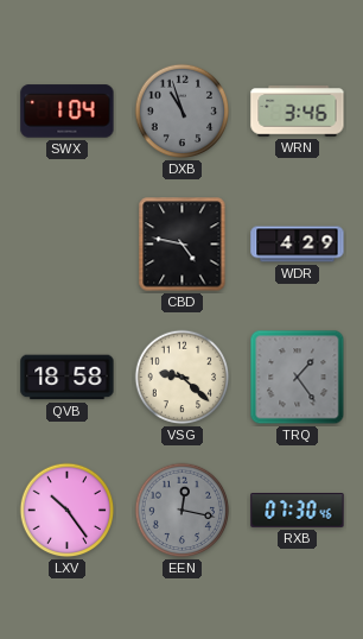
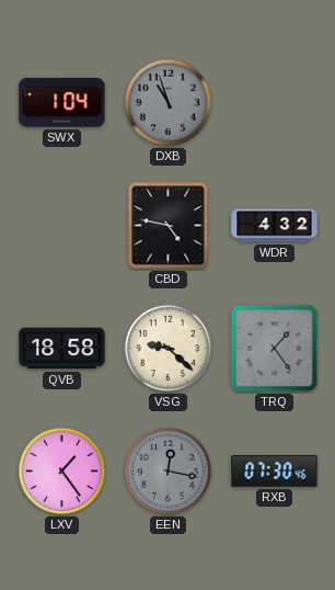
WRN: 3:46 -> none
WDR: 4:29 -> 4:32
LXV: 10:24 -> 1:24
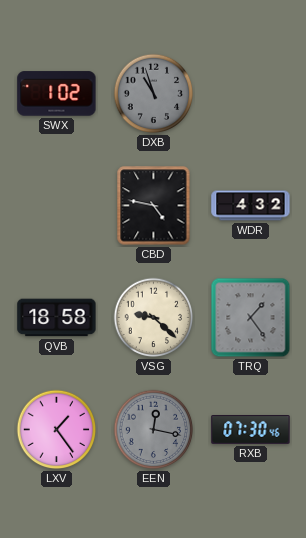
SWX: 1:04 -> 1:02
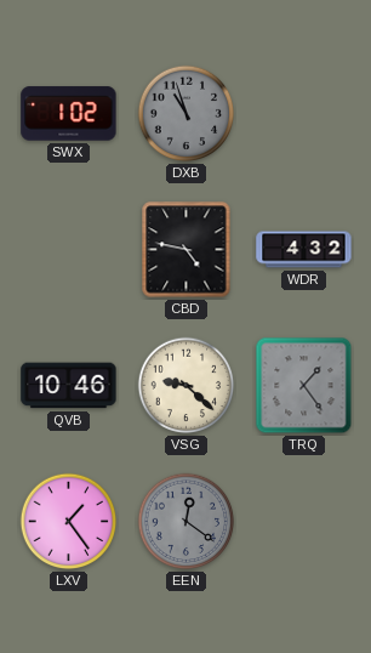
QVB: 18:58 -> 10:46
EEN: 12:17 -> 12:21
RXB: 07:30 -> none
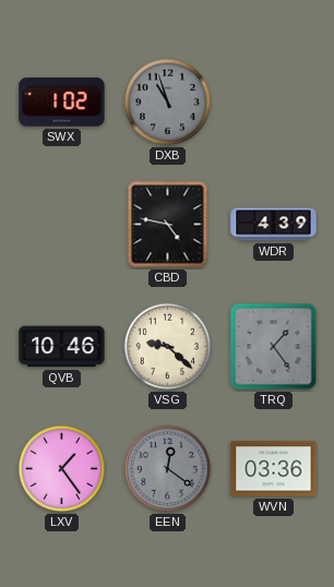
WDR: 4:32 -> 4:39
WVN: none -> 03:36
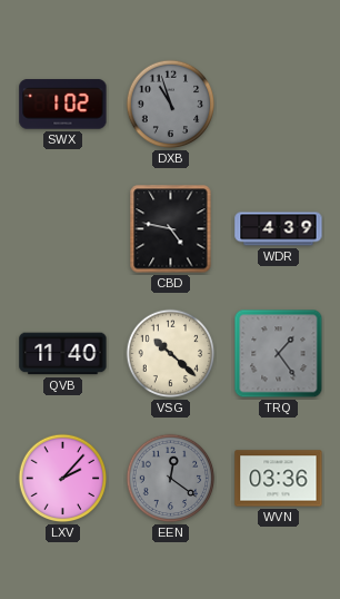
QVB: 10:46 -> 11:40
VSG: 9:22 -> 10:22
LXV: 1:24 -> 2:07
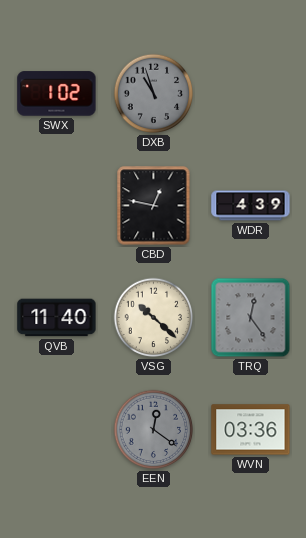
CBD: 4:47 -> 12:47
TRQ: 1:24 -> 12:24
LXV: 2:07 -> none
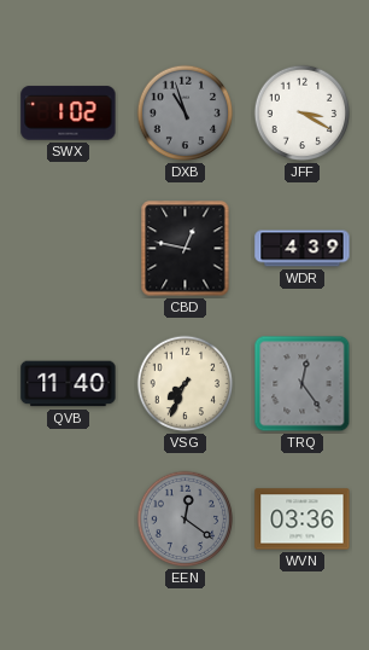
JFF: none -> 3:20
VSG: 10:22 -> 7:34
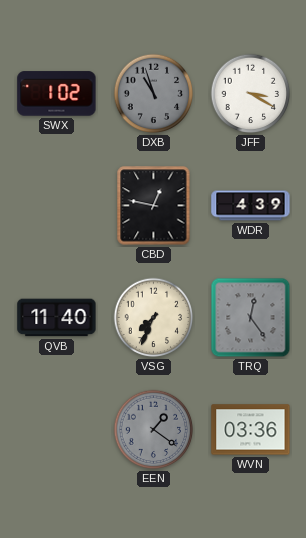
EEN: 12:21 -> 1:21
